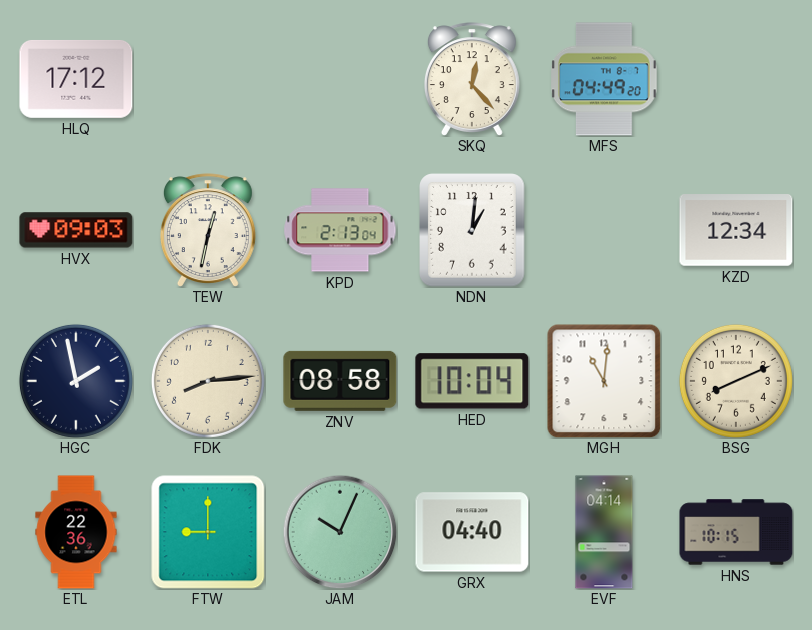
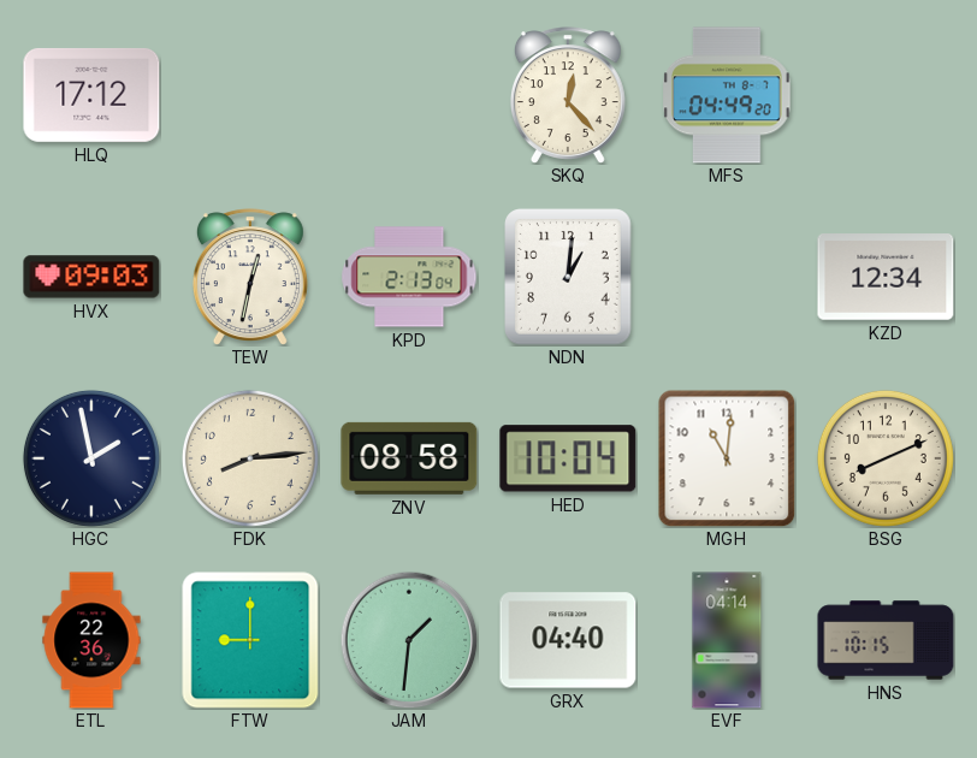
JAM: 10:04 -> 1:31
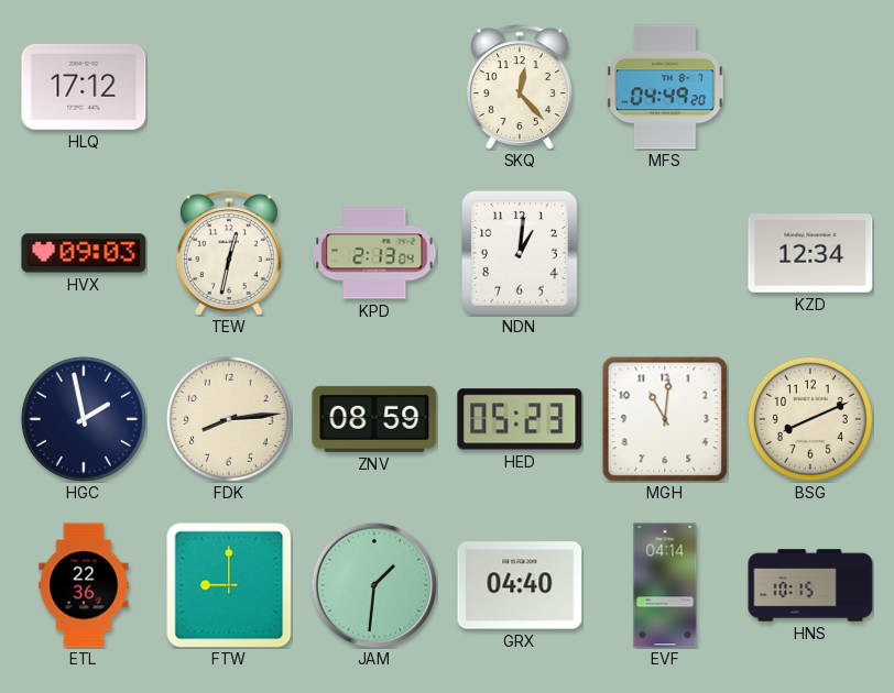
ZNV: 08:58 -> 08:59
HED: 10:04 -> 05:23
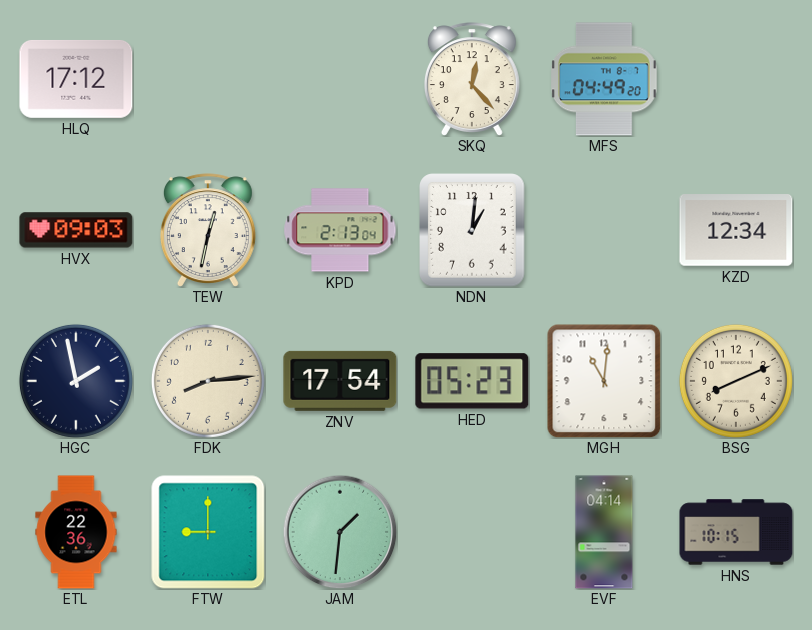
ZNV: 08:59 -> 17:54
GRX: 04:40 -> none
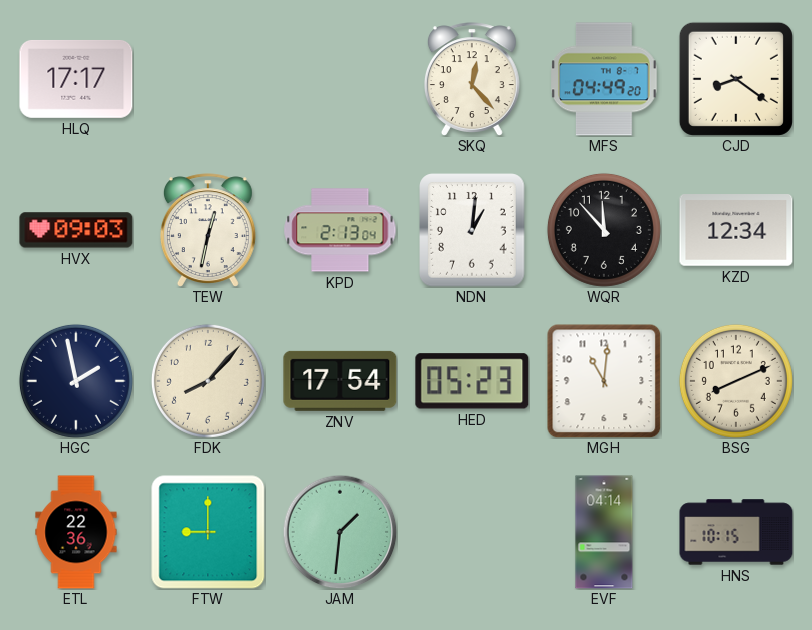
HLQ: 17:12 -> 17:17
CJD: none -> 8:21
WQR: none -> 11:53
FDK: 8:14 -> 8:07
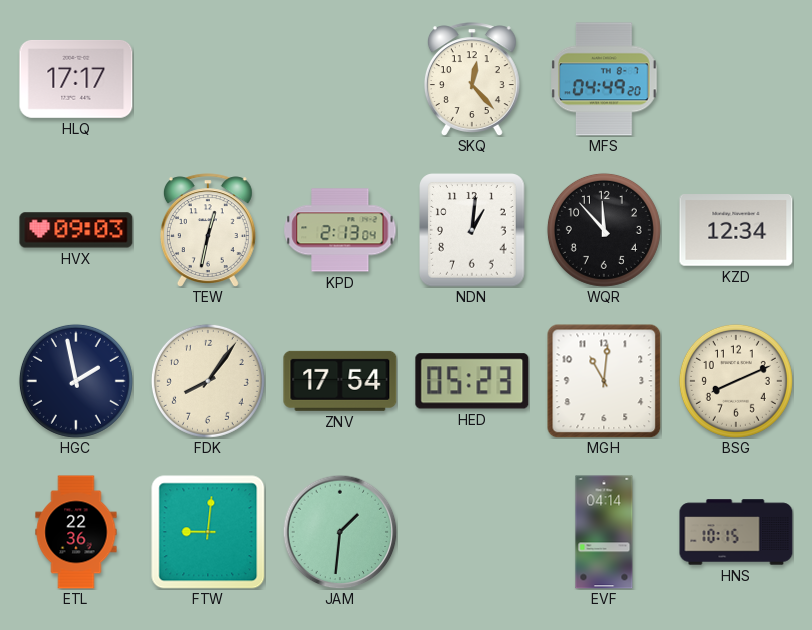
CJD: 8:21 -> none
FDK: 8:07 -> 8:06
FTW: 9:00 -> 9:01
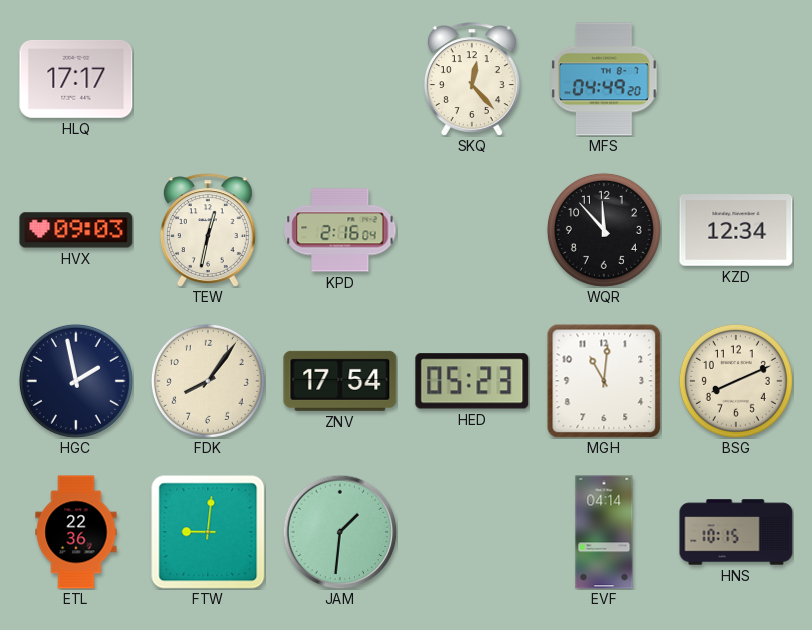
KPD: 2:13 -> 2:16
NDN: 1:01 -> none
